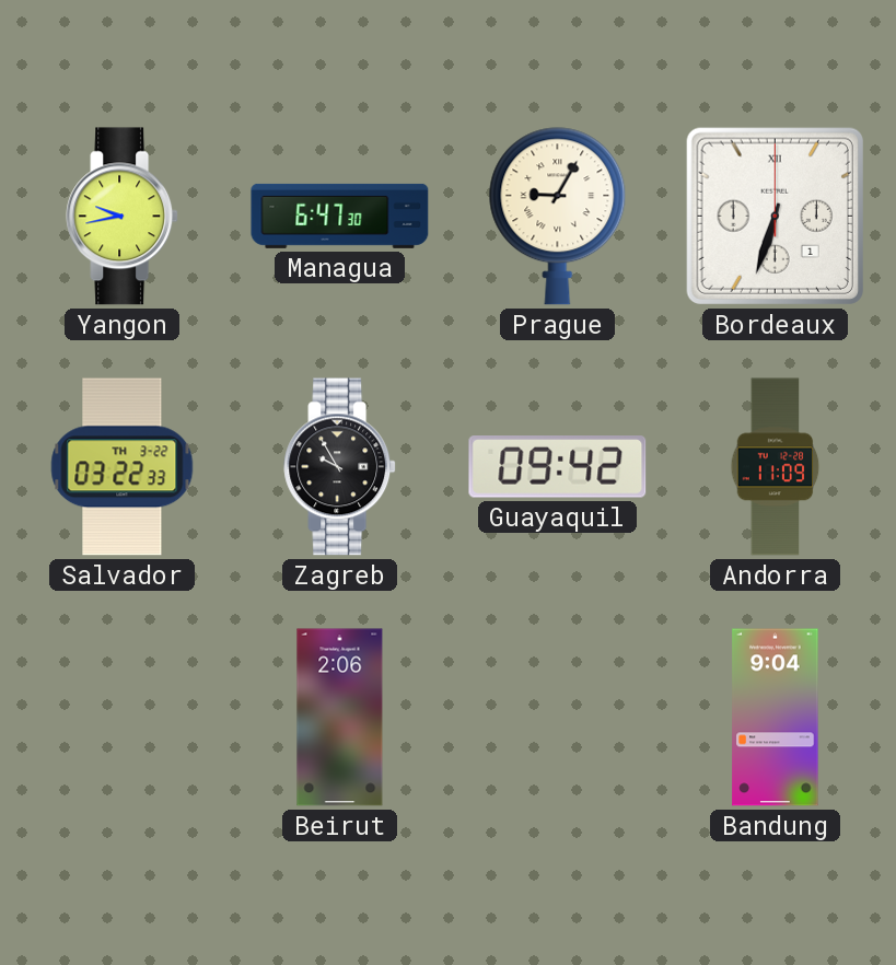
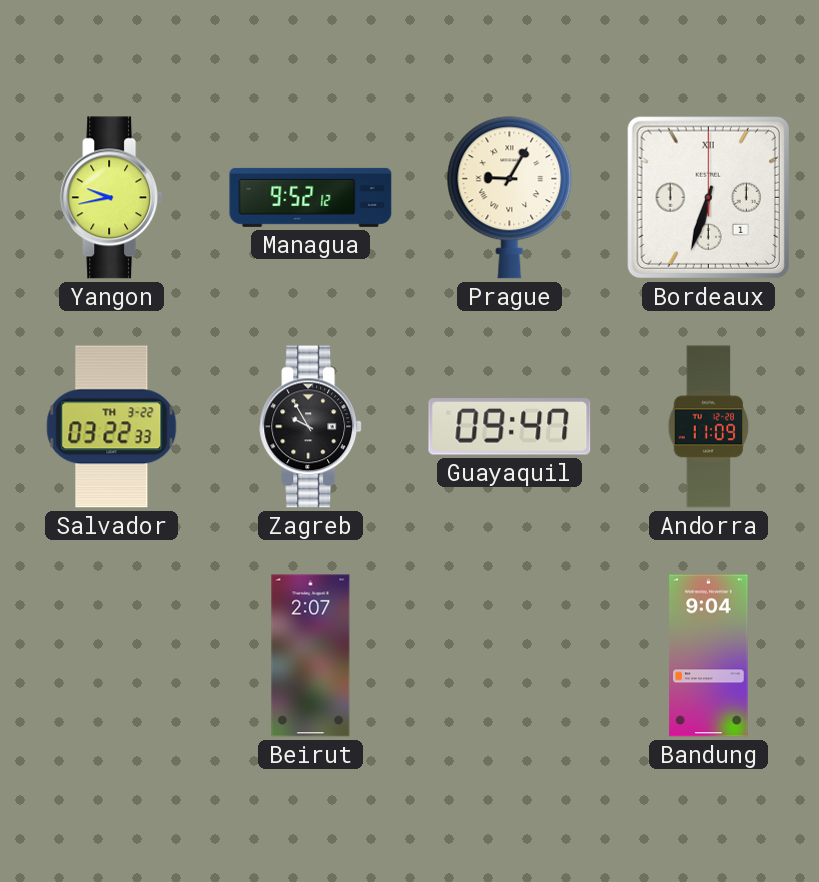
Managua: 6:47 -> 9:52
Guayaquil: 09:42 -> 09:47
Beirut: 2:06 -> 2:07
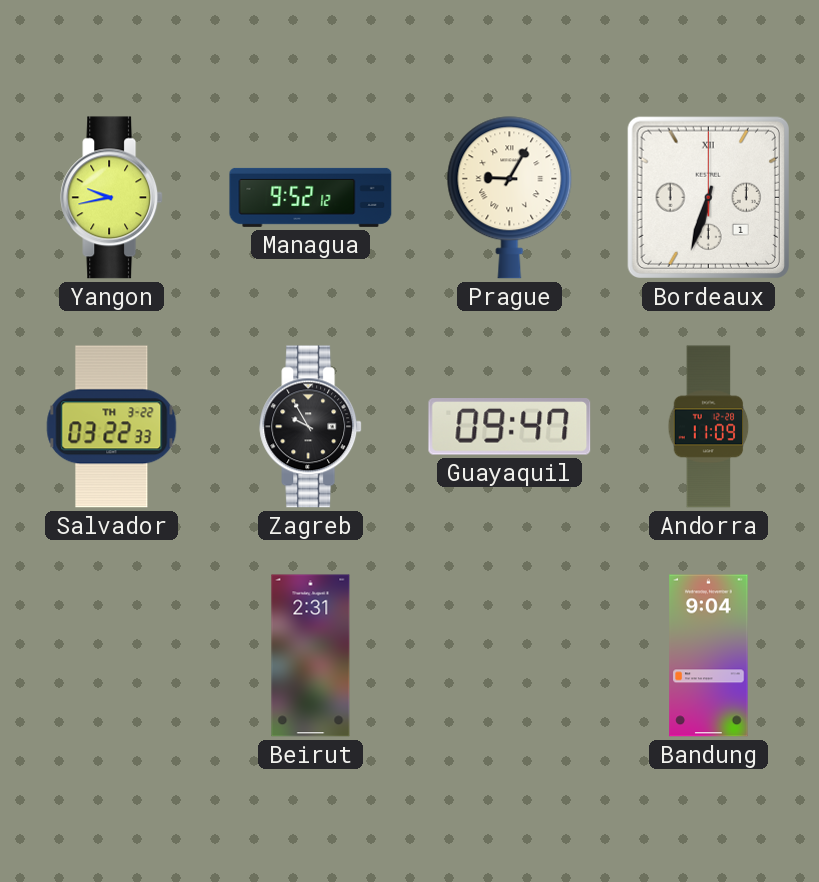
Beirut: 2:07 -> 2:31
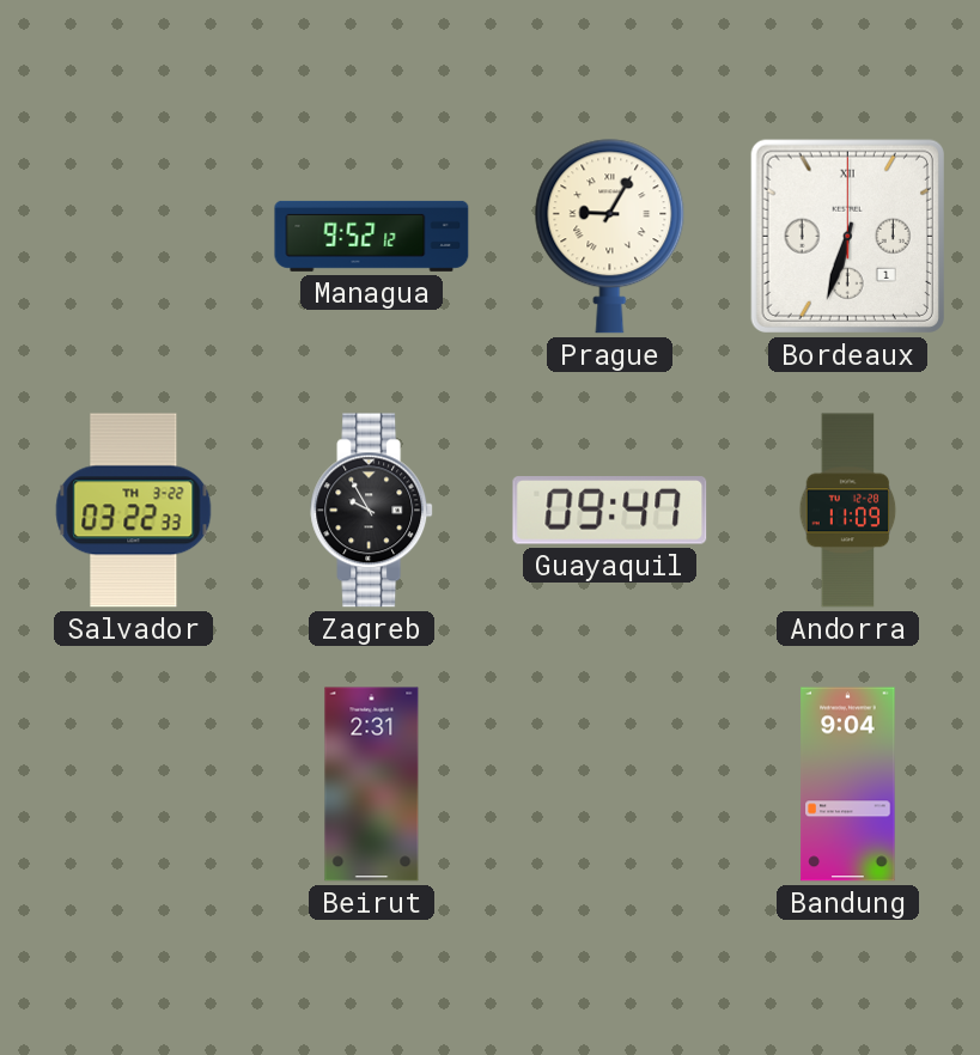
Yangon: 9:43 -> none
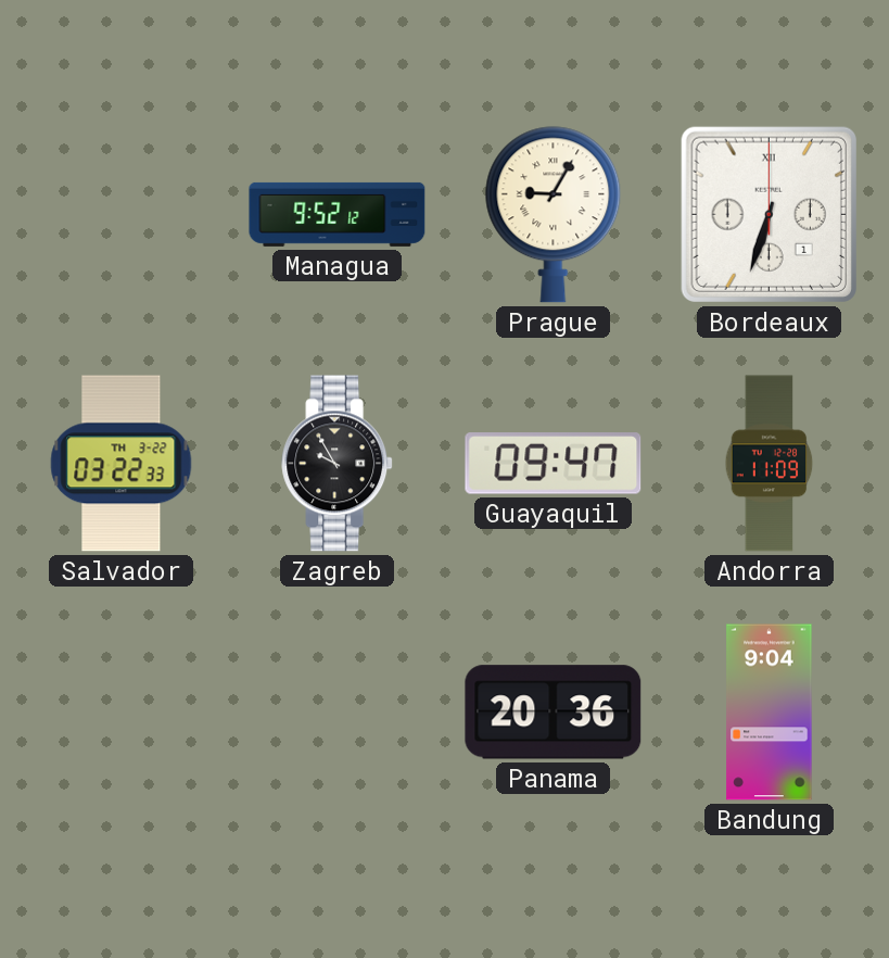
Beirut: 2:31 -> none
Panama: none -> 20:36
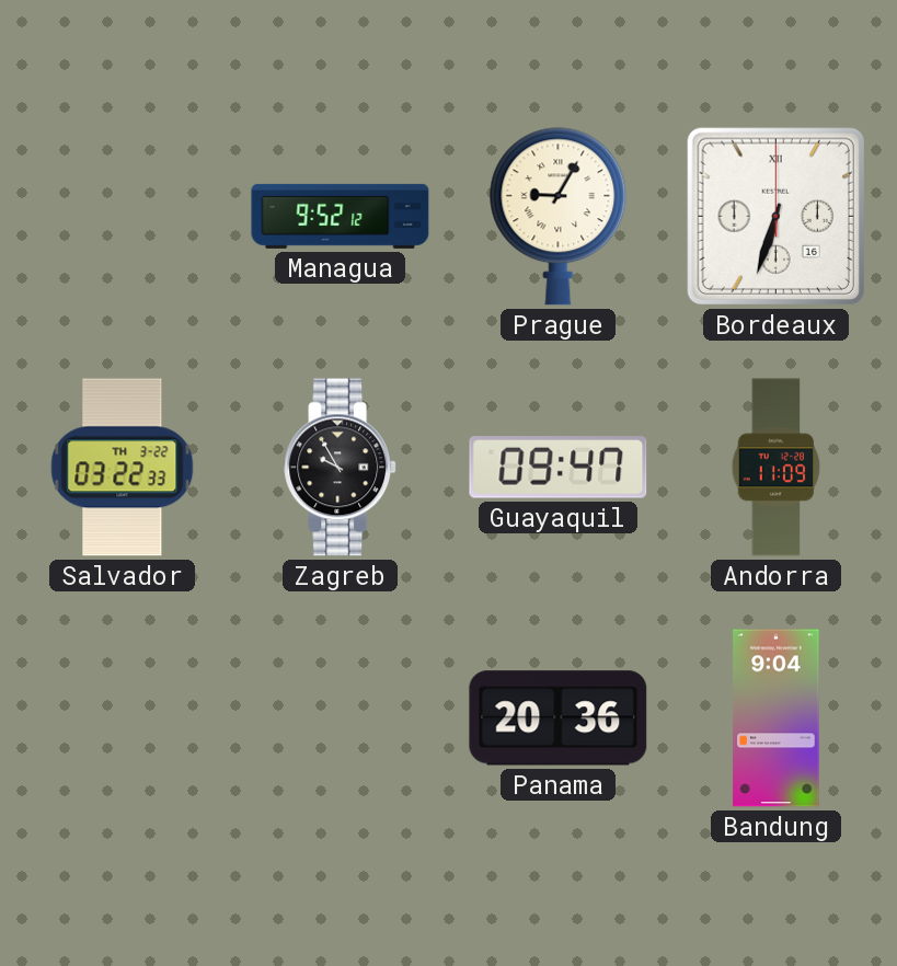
Bordeaux date: 1 -> 16
